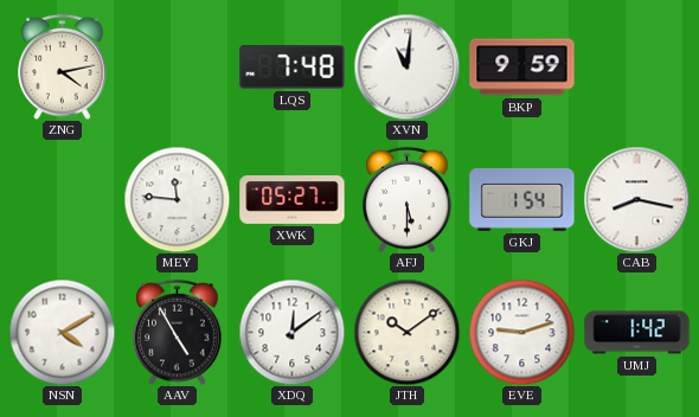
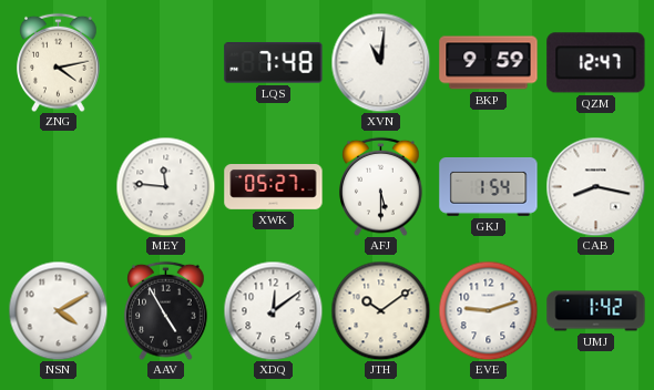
QZM: none -> 12:47
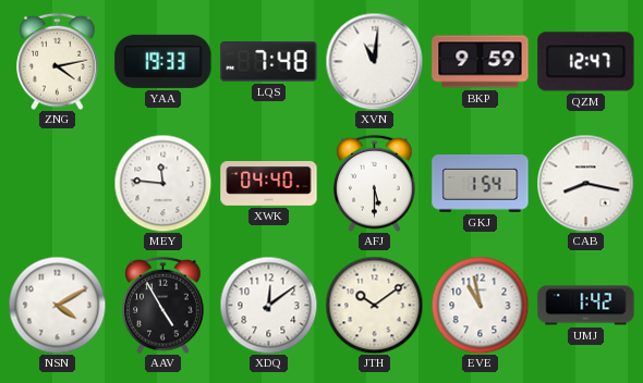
YAA: none -> 19:33
XWK: 05:27 -> 04:40
EVE: 9:12 -> 10:58
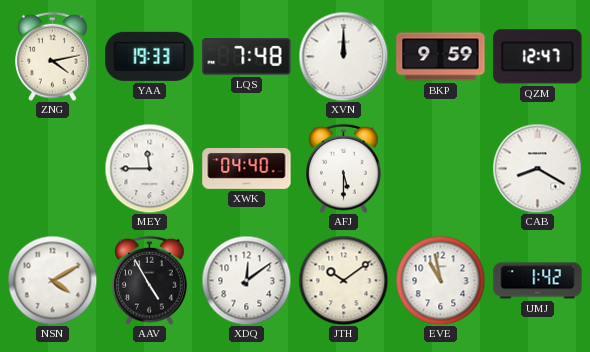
XVN: 11:01 -> 12:00
MEY: 11:46 -> 11:45
GKJ: 1:54 -> none
CAB: 8:17 -> 8:20
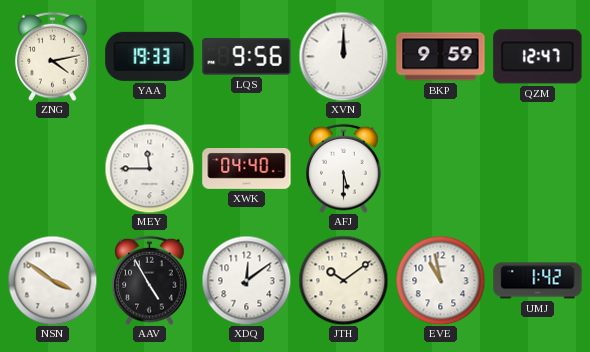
LQS: 7:48 -> 9:56
CAB: 8:20 -> none
NSN: 4:10 -> 3:51
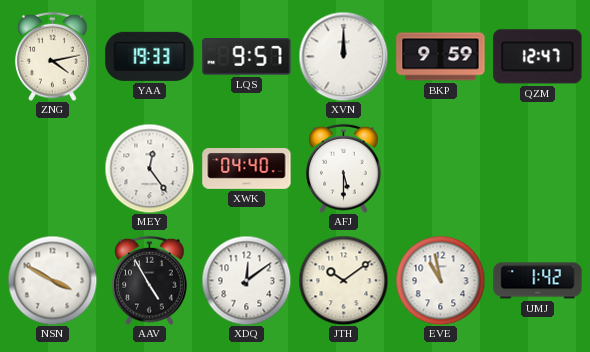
LQS: 9:56 -> 9:57
MEY: 11:45 -> 12:24
NSN: 3:51 -> 3:50
